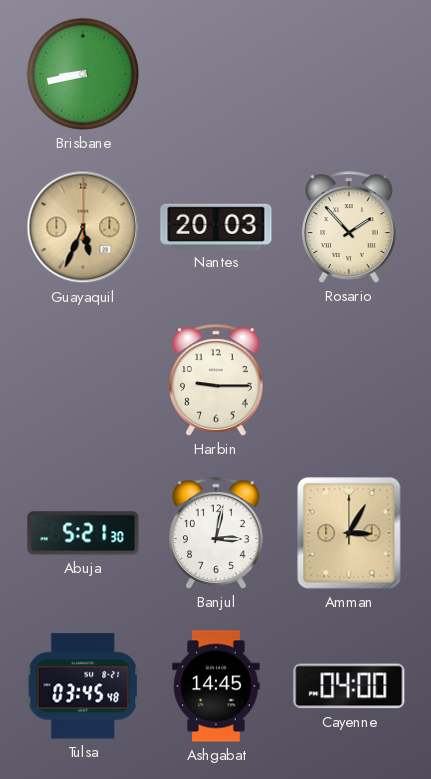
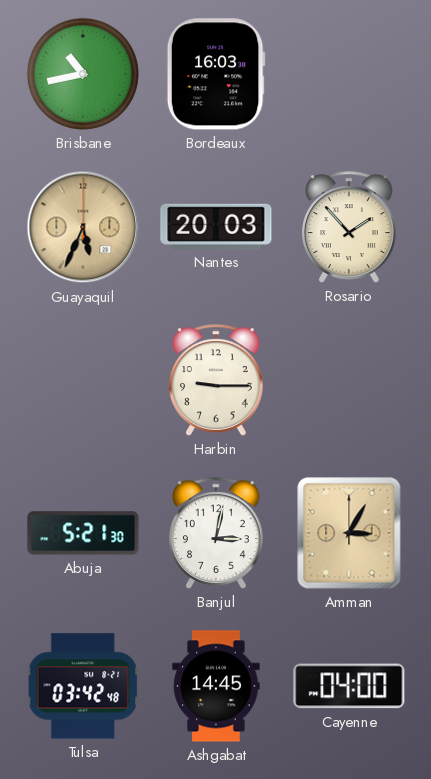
Brisbane: 8:43 -> 10:43
Bordeaux: none -> 16:03
Tulsa: 03:45 -> 03:42
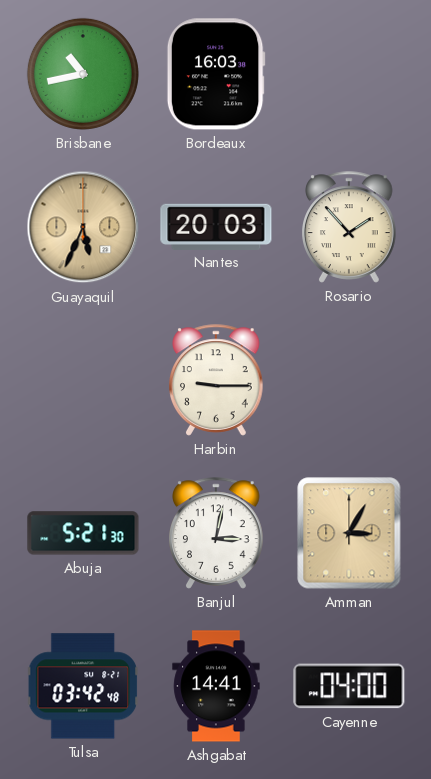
Ashgabat: 14:45 -> 14:41
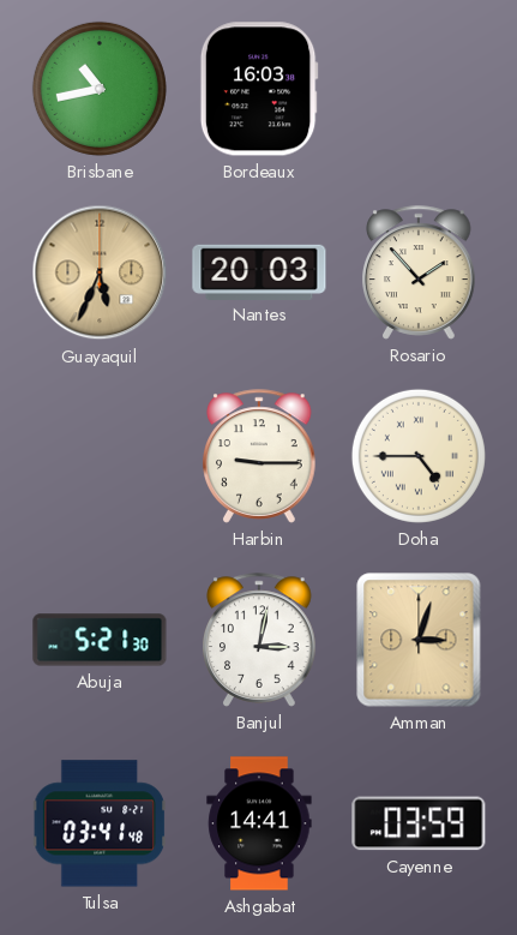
Doha: none -> 4:45
Amman: 3:05 -> 3:03
Tulsa: 03:42 -> 03:41
Cayenne: 04:00 -> 03:59
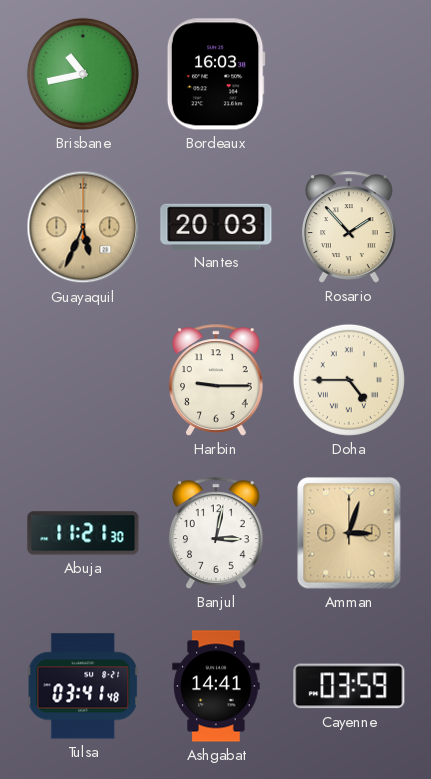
Abuja: 5:21 -> 11:21
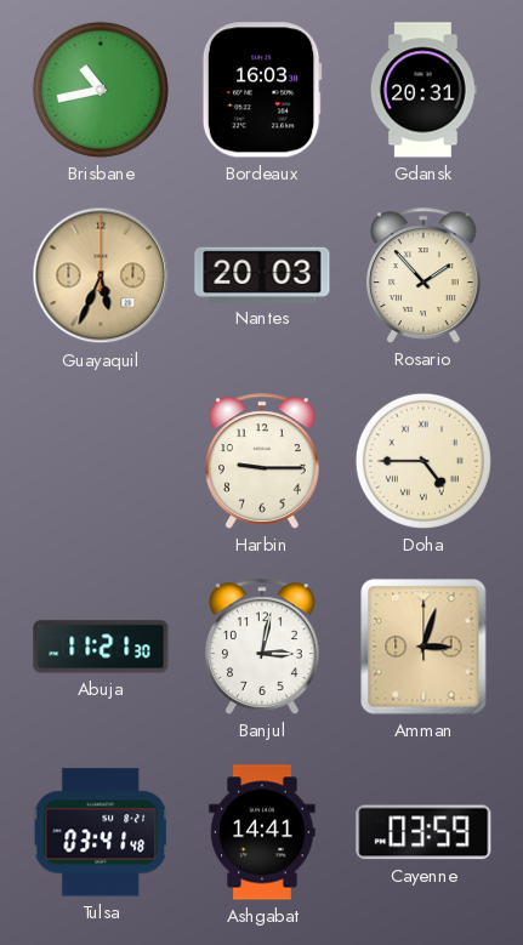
Gdansk: none -> 20:31
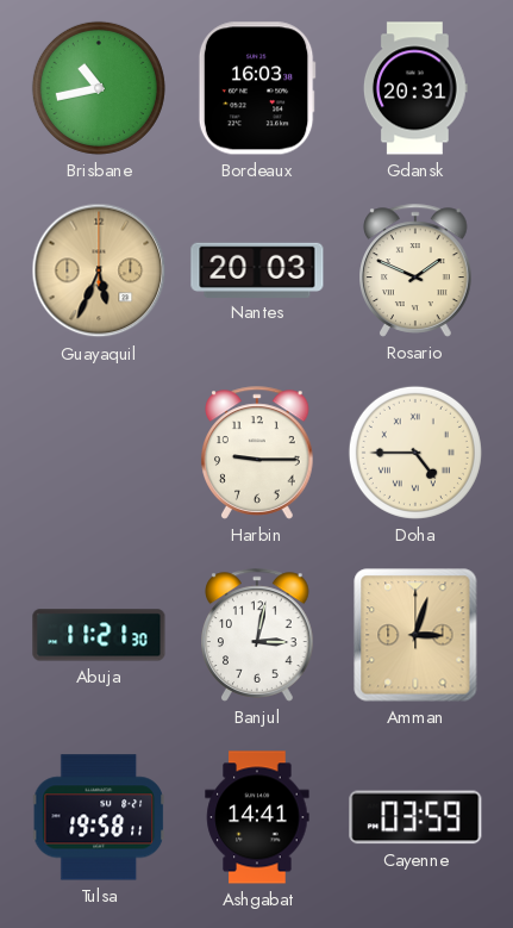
Rosario: 1:53 -> 1:49
Tulsa: 03:41 -> 19:58
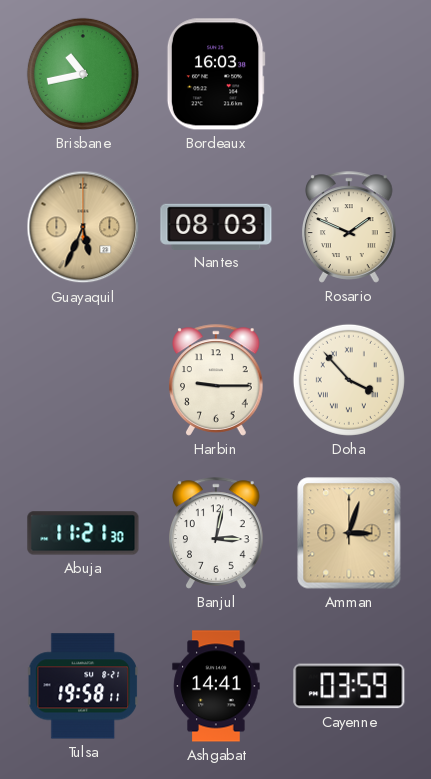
Gdansk: 20:31 -> none
Nantes: 20:03 -> 08:03
Doha: 4:45 -> 3:53
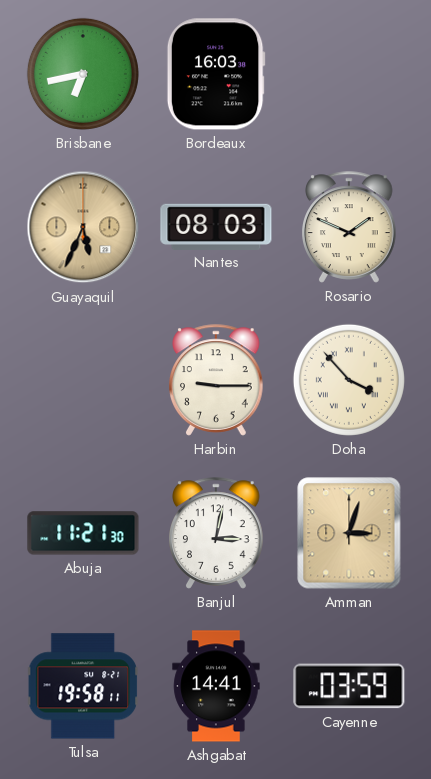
Brisbane: 10:43 -> 6:43
